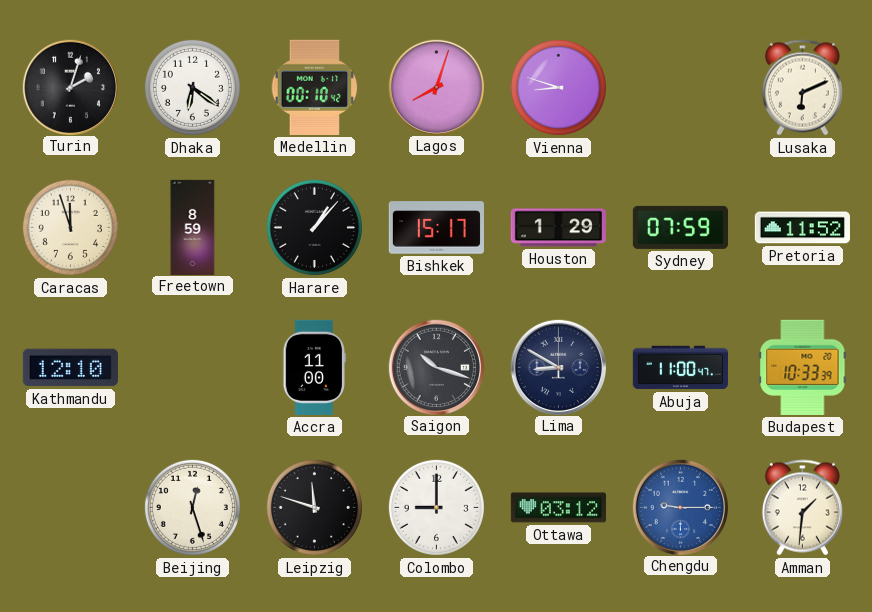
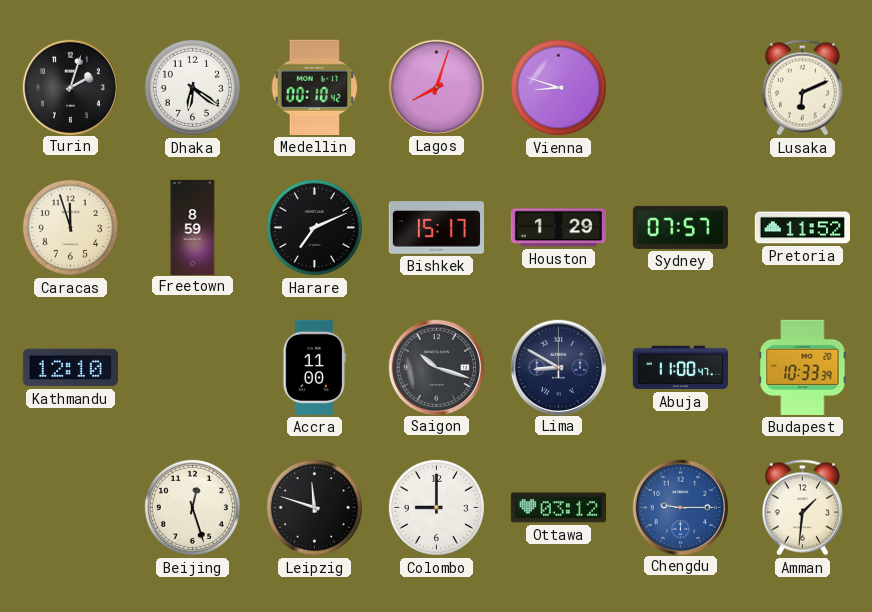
Harare: 1:07 -> 7:11
Sydney: 07:59 -> 07:57
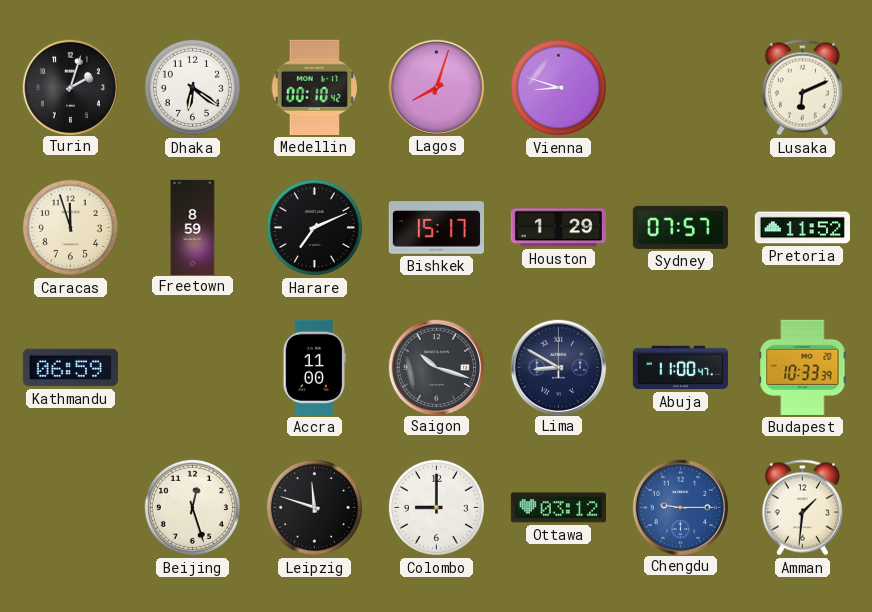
Kathmandu: 12:10 -> 06:59
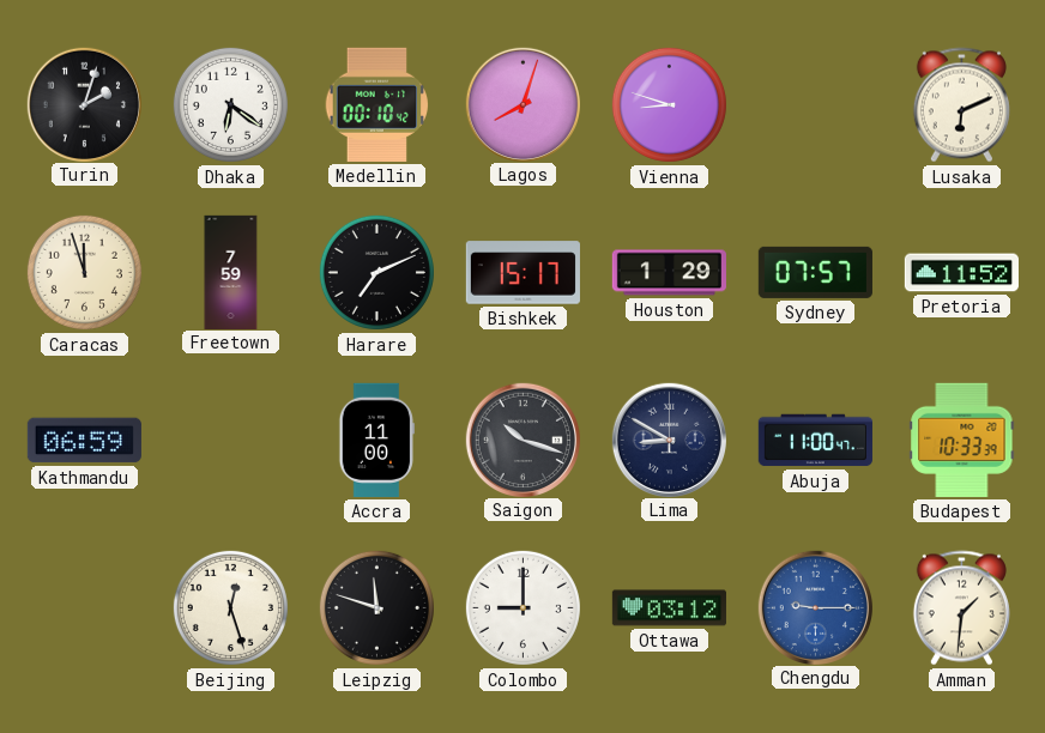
Freetown: 8:59 -> 7:59
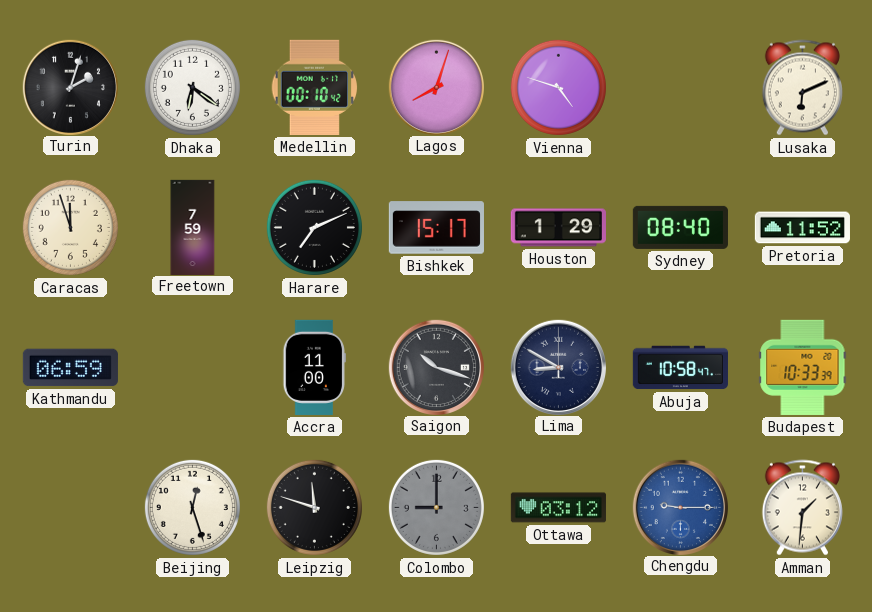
Vienna: 8:48 -> 4:48
Sydney: 07:57 -> 08:40
Abuja: 11:00 -> 10:58
Colombo dial: white -> grey
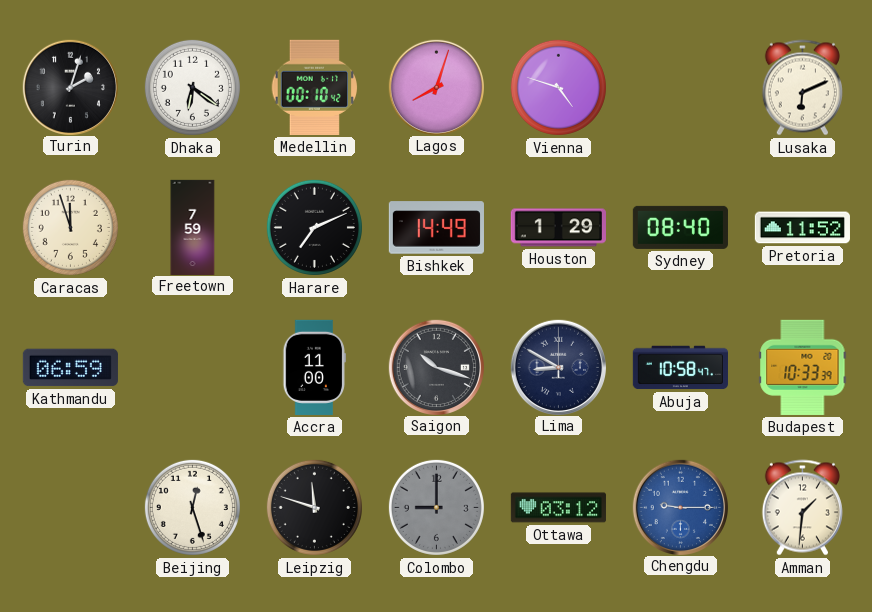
Bishkek: 15:17 -> 14:49
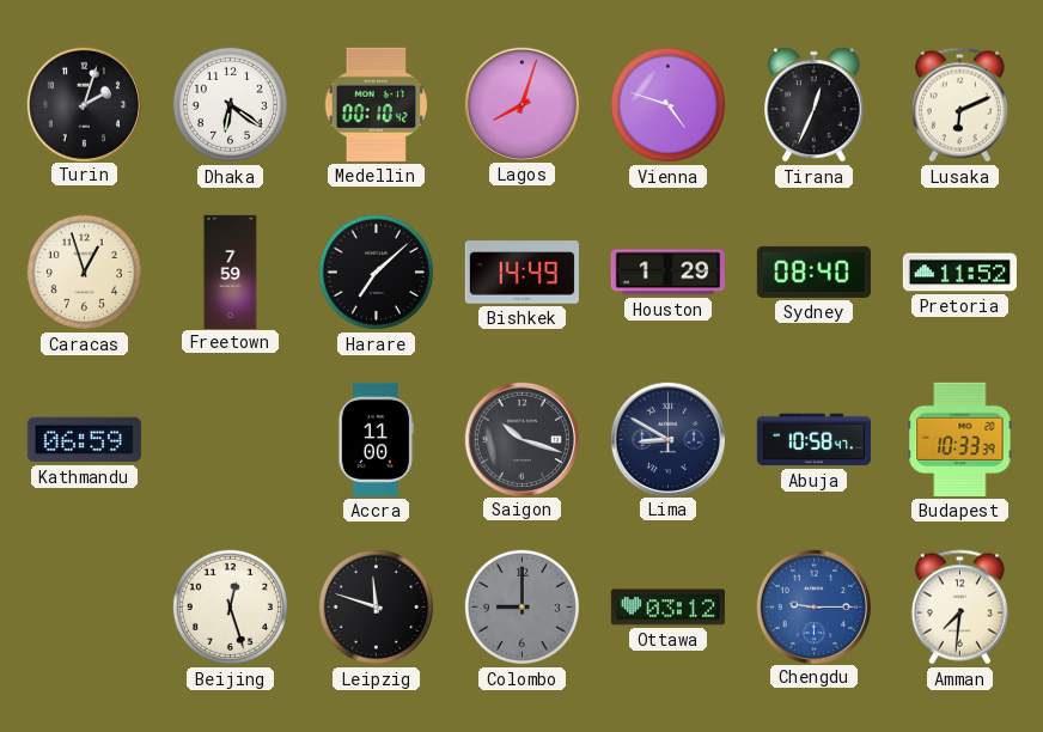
Tirana: none -> 12:34
Caracas: 11:57 -> 12:57
Harare: 7:11 -> 7:08
Amman: 1:31 -> 7:31
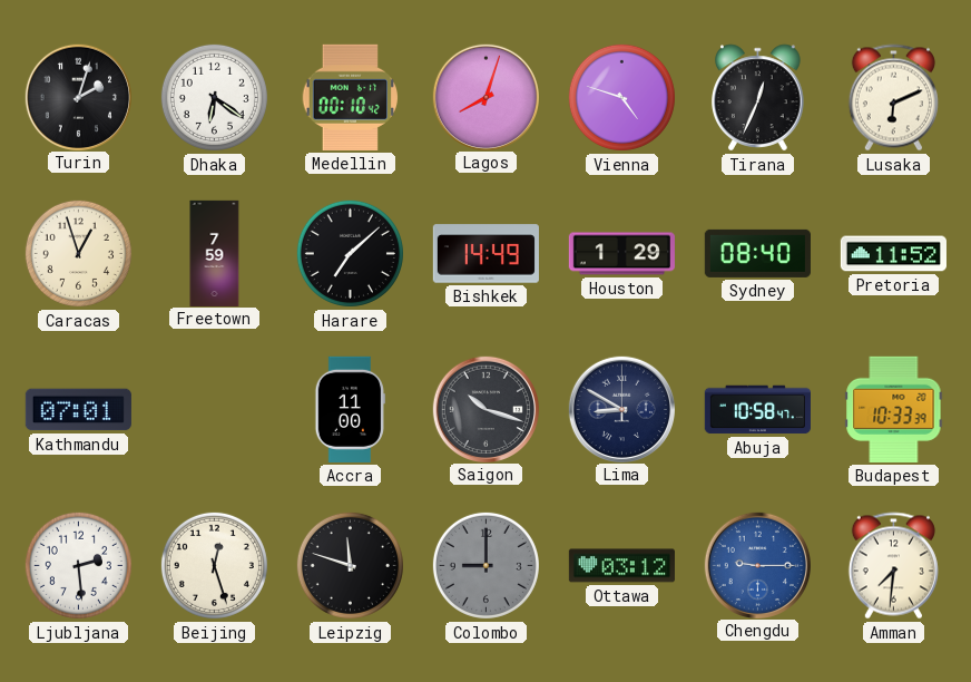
Kathmandu: 06:59 -> 07:01
Ljubljana: none -> 2:29
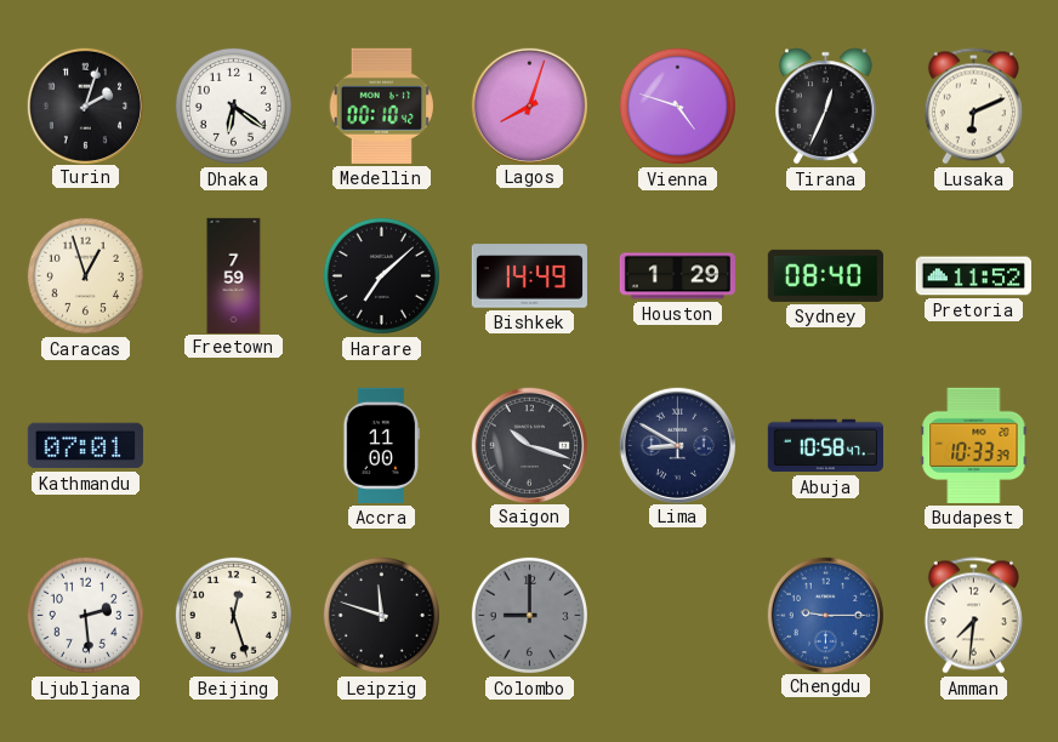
Ottawa: 03:12 -> none
